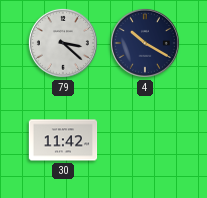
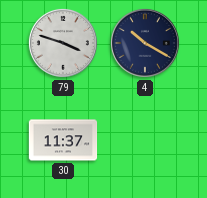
79: 3:22 -> 3:48
30: 11:42 -> 11:37
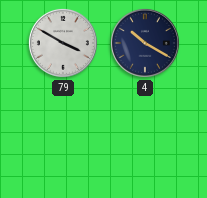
79: 3:48 -> 3:50
30: 11:37 -> none
